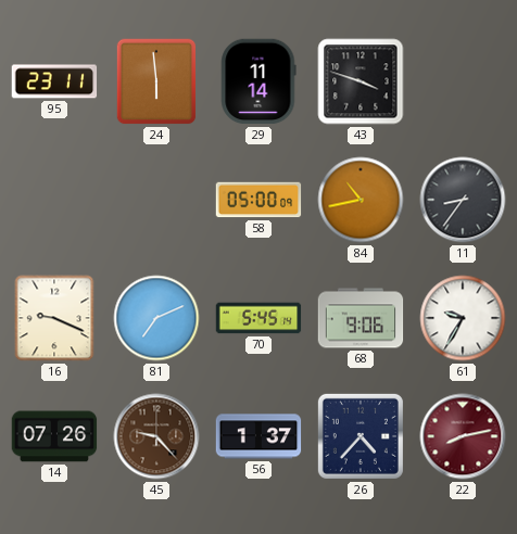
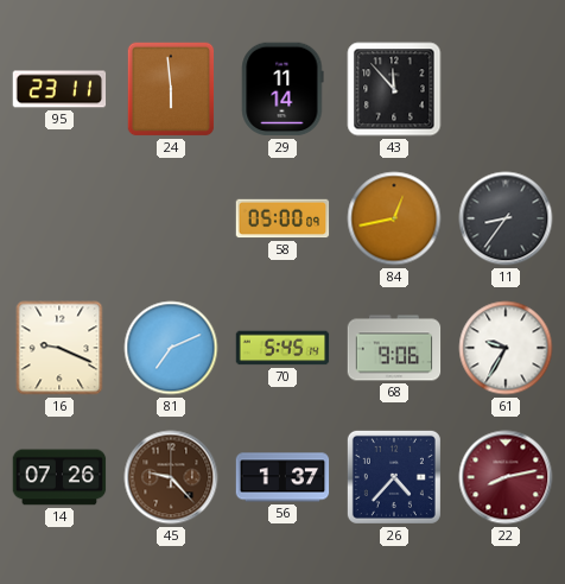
43: 3:48 -> 11:53
84: 10:43 -> 12:43
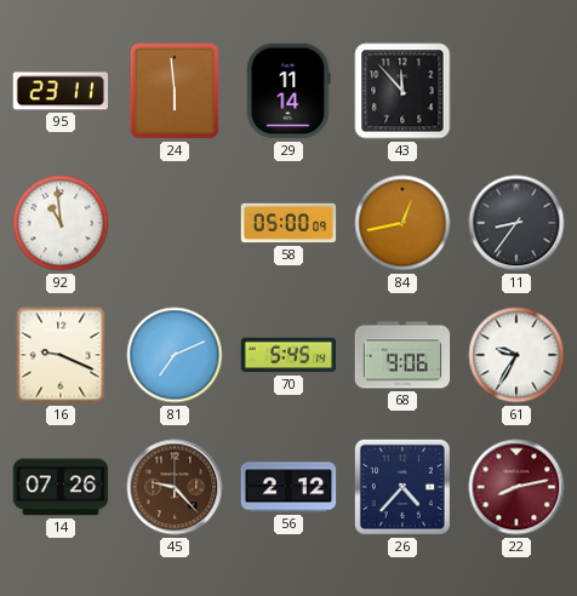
92: none -> 10:59
56: 1:37 -> 2:12
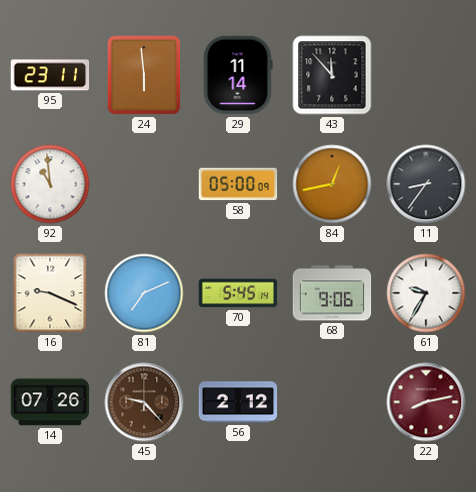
26: 4:37 -> none
